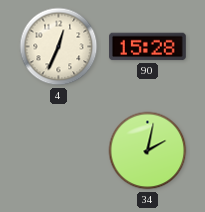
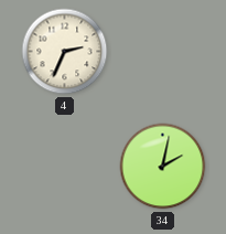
4: 12:34 -> 2:34
90: 15:28 -> none
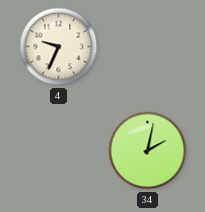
4: 2:34 -> 9:34
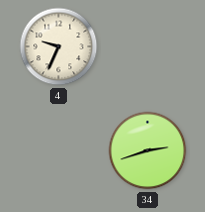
34: 2:02 -> 2:42
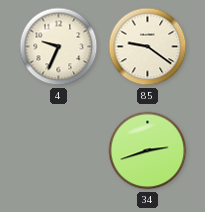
85: none -> 9:21
